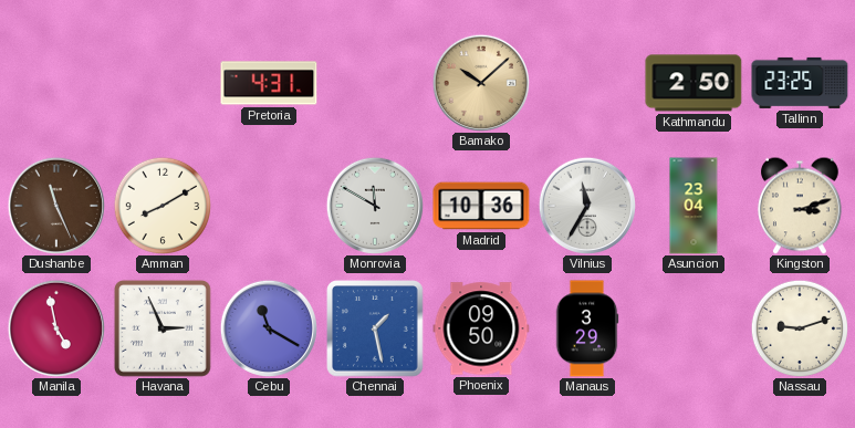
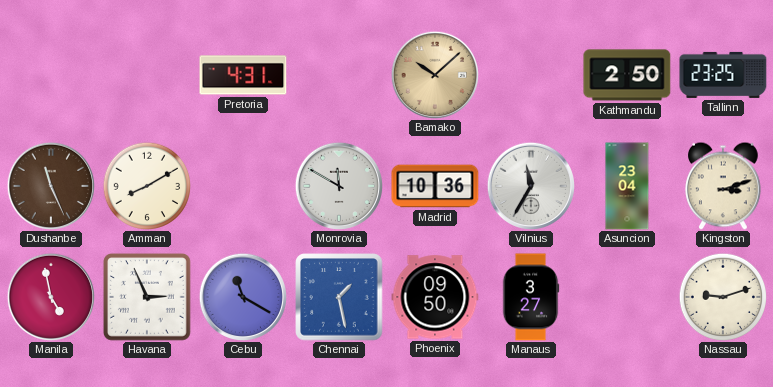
Manaus: 3:29 -> 3:27
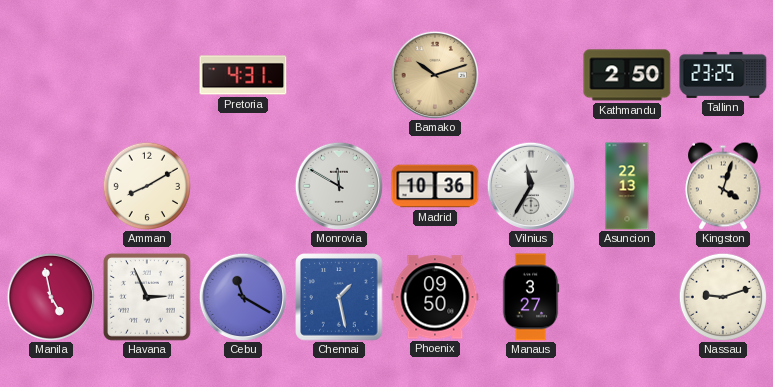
Bamako: 10:08 -> 10:12
Dushanbe: 11:26 -> none
Asuncion: 23:04 -> 22:13
Kingston: 3:12 -> 4:03
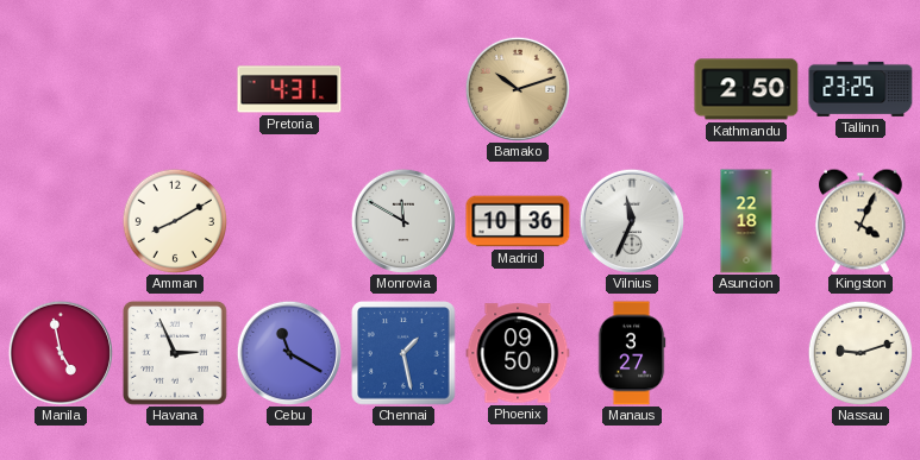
Vilnius: 11:35 -> 11:34
Asuncion: 22:13 -> 22:18
Kingston: 4:03 -> 4:04
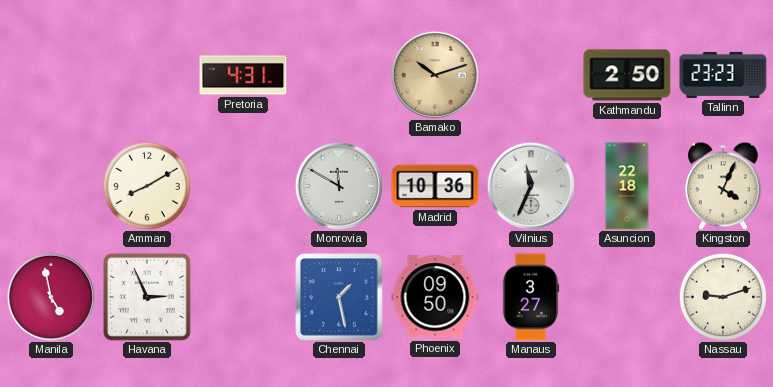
Tallinn: 23:25 -> 23:23
Cebu: 11:20 -> none
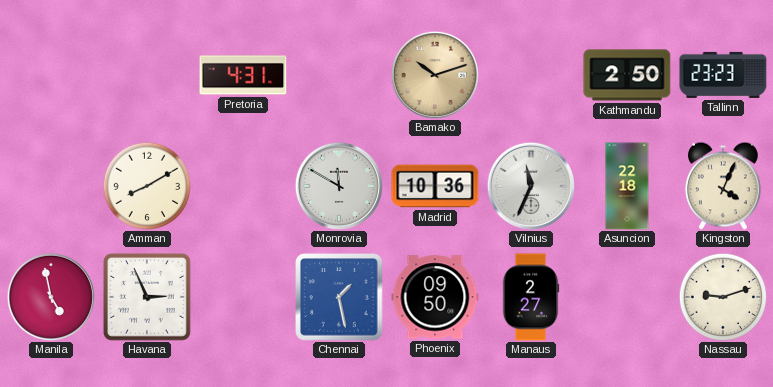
Manaus: 3:27 -> 2:27
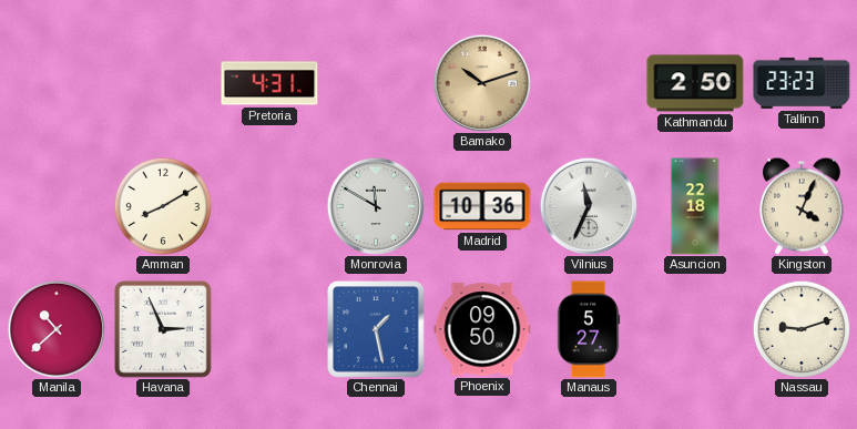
Manila: 4:58 -> 10:38
Manaus: 2:27 -> 5:27
